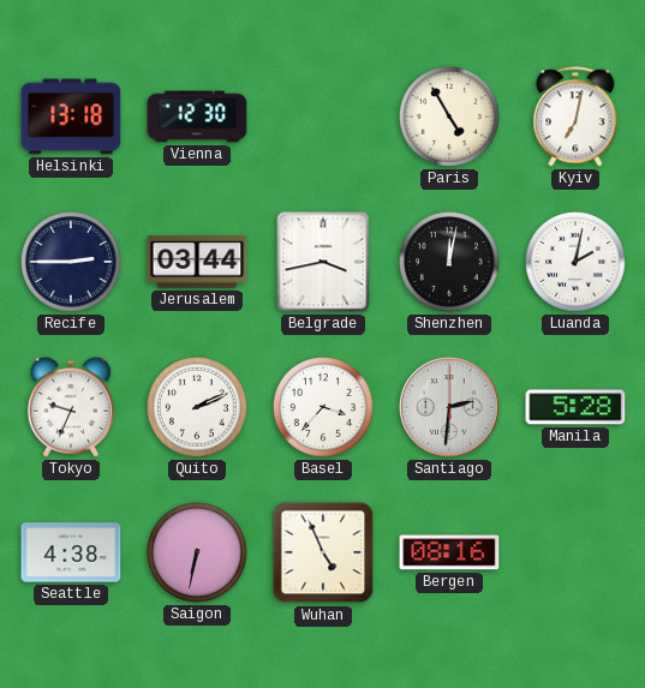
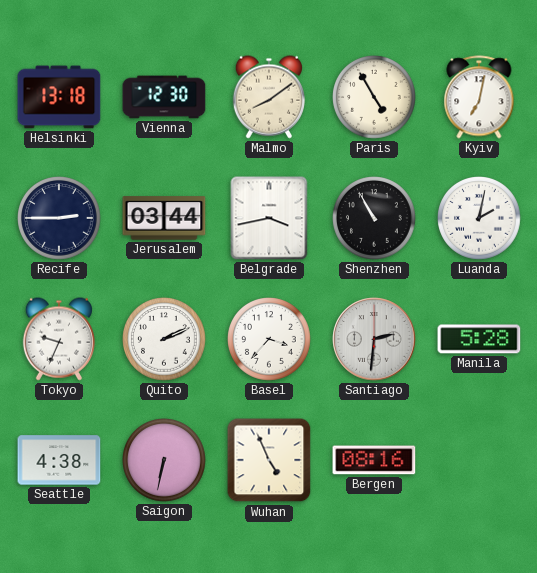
Malmo: none -> 8:09
Shenzhen: 12:02 -> 10:55
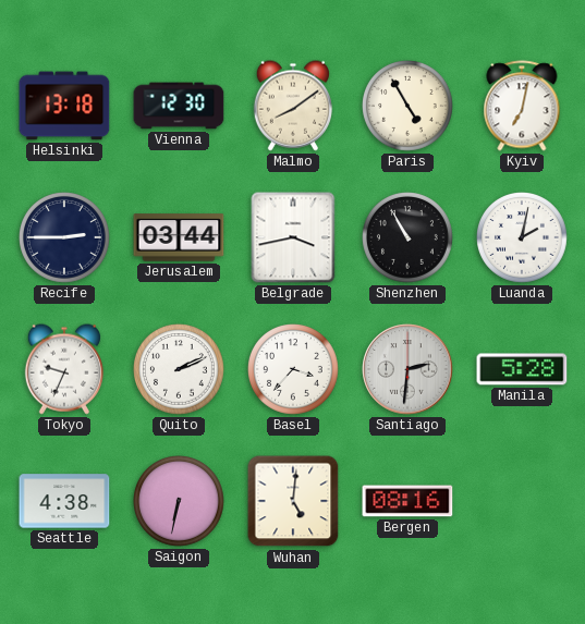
Wuhan: 4:56 -> 5:01
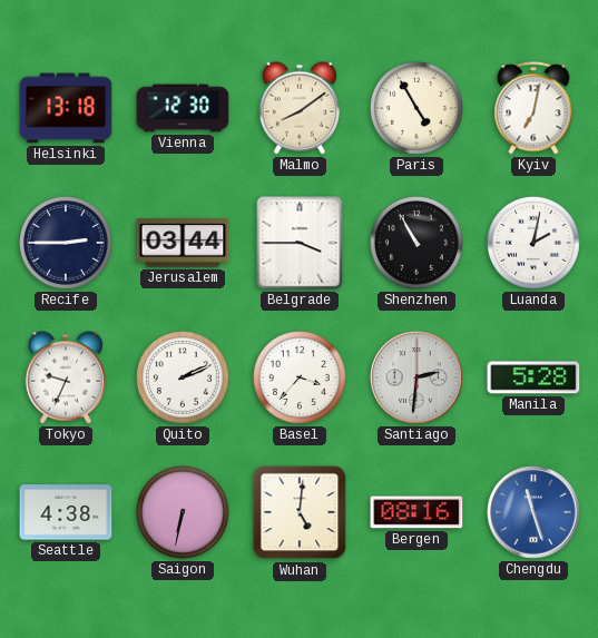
Belgrade: 3:43 -> 3:45
Chengdu: none -> 11:27
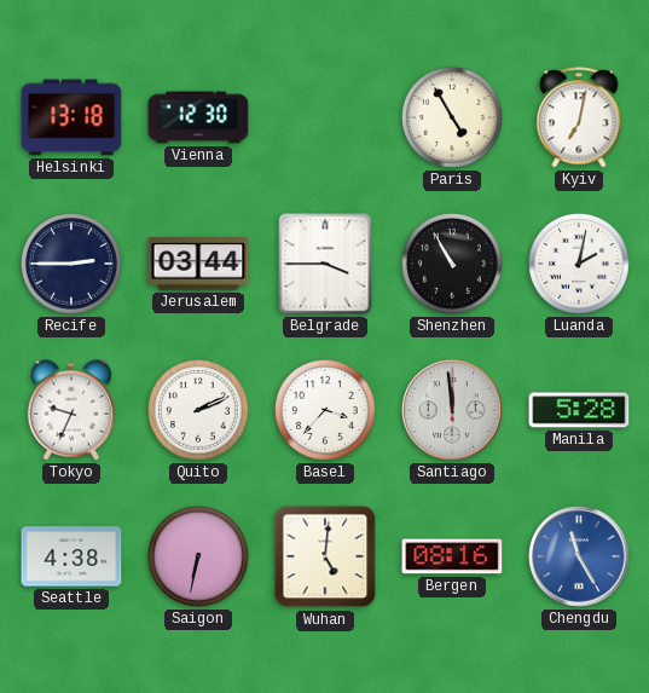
Malmo: 8:09 -> none
Santiago: 2:31 -> 11:59
Chengdu: 11:27 -> 11:25
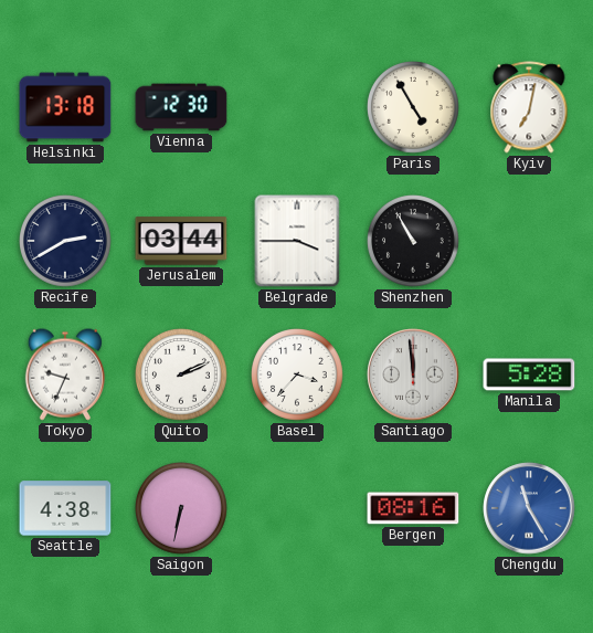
Recife: 2:45 -> 2:40
Luanda: 2:02 -> none
Wuhan: 5:01 -> none
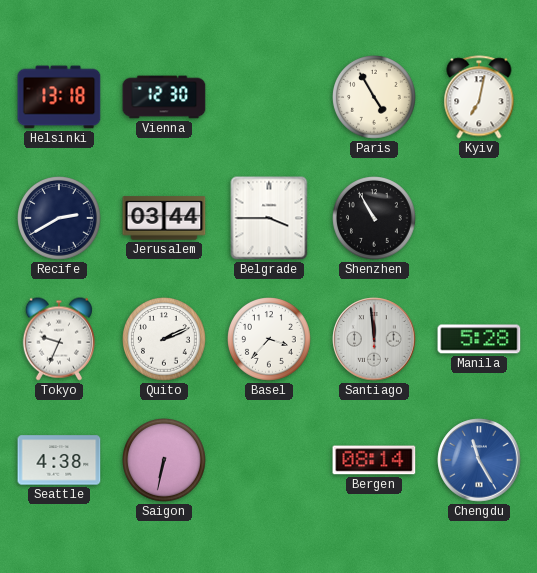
Bergen: 08:16 -> 08:14
